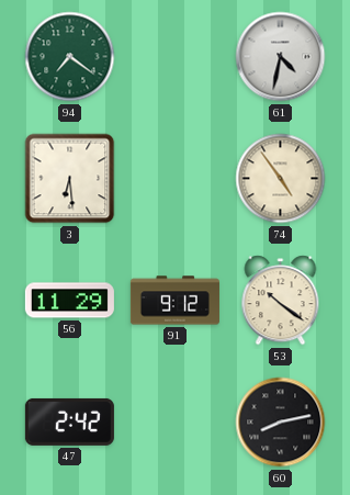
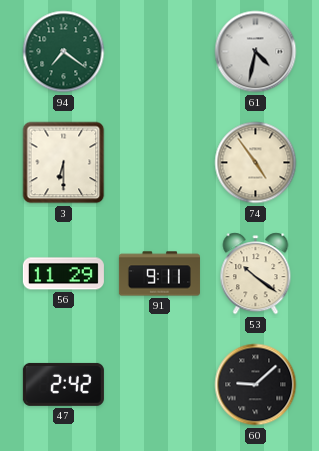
3: 6:29 -> 6:30
91: 9:12 -> 9:11
60: 8:13 -> 9:08
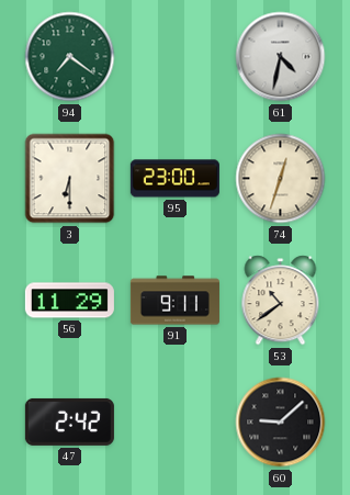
95: none -> 23:00
74: 4:54 -> 12:33
53: 10:21 -> 10:39
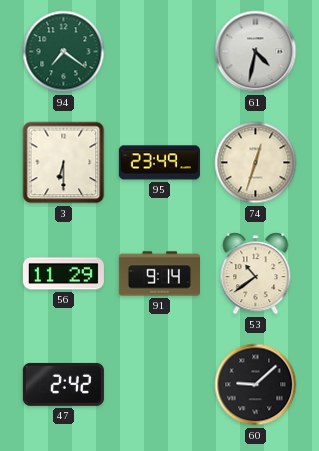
95: 23:00 -> 23:49
91: 9:11 -> 9:14
